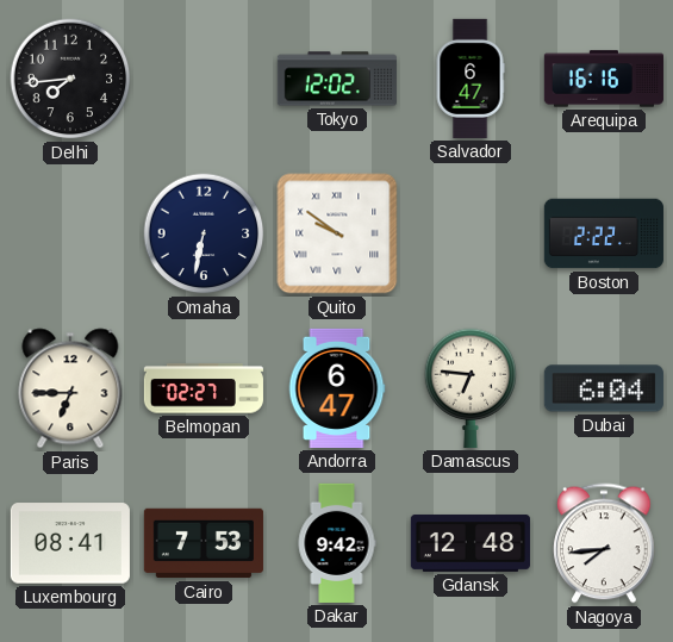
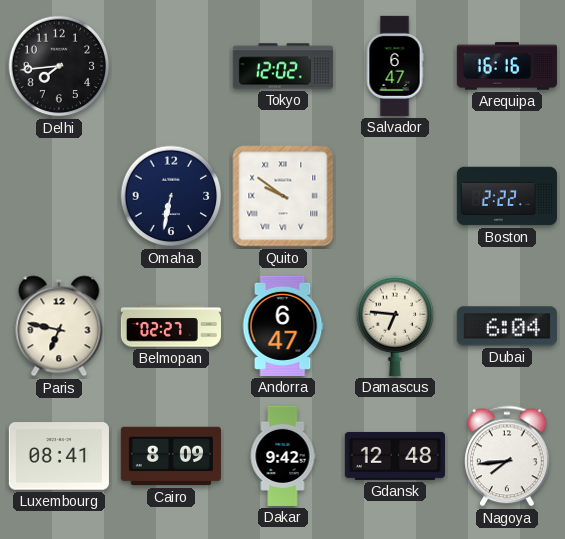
Paris: 6:45 -> 6:47
Cairo: 7:53 -> 8:09
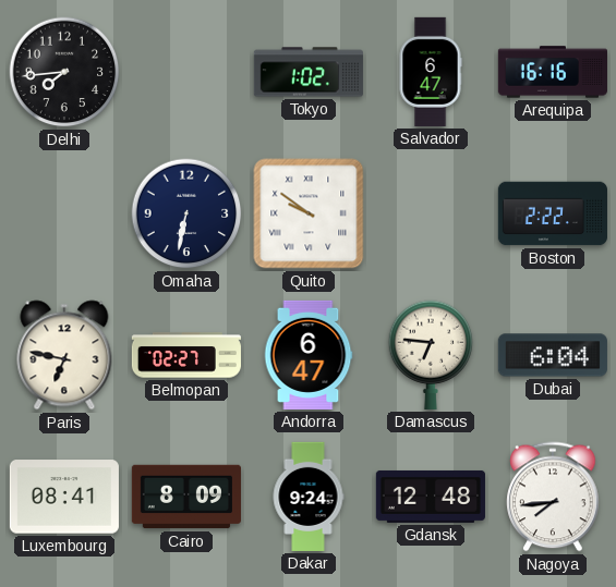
Tokyo: 12:02 -> 1:02
Dakar: 9:42 -> 9:24
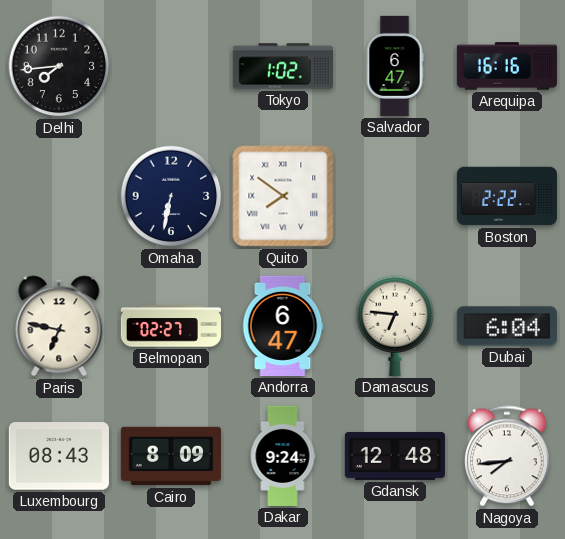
Quito: 9:51 -> 7:51
Luxembourg: 08:41 -> 08:43
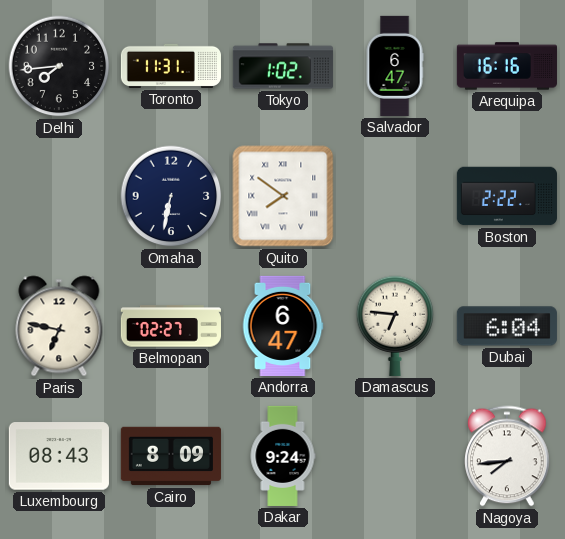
Toronto: none -> 11:31
Gdansk: 12:48 -> none
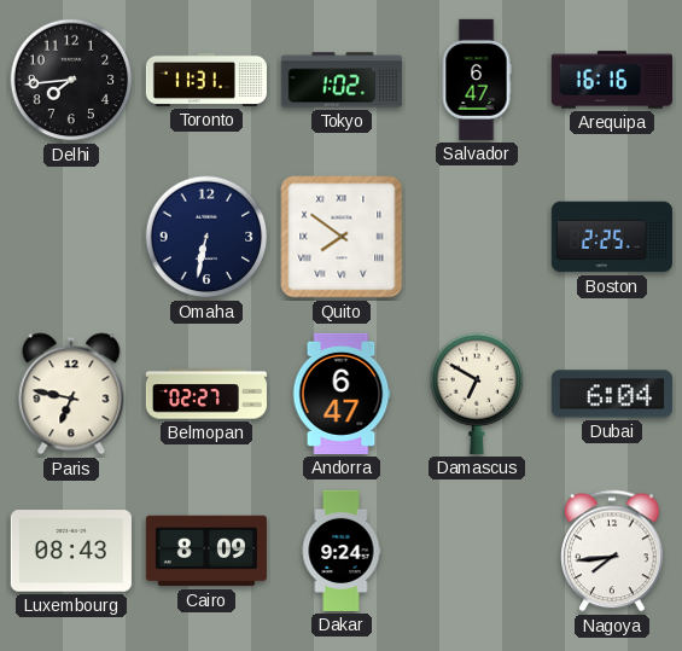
Boston: 2:22 -> 2:25
Damascus: 6:46 -> 6:50
